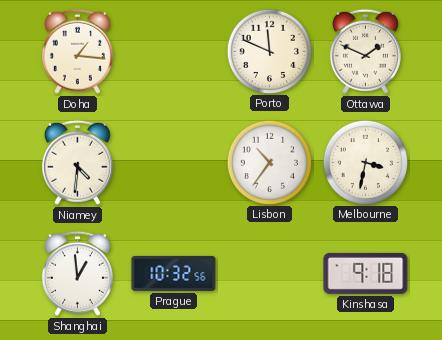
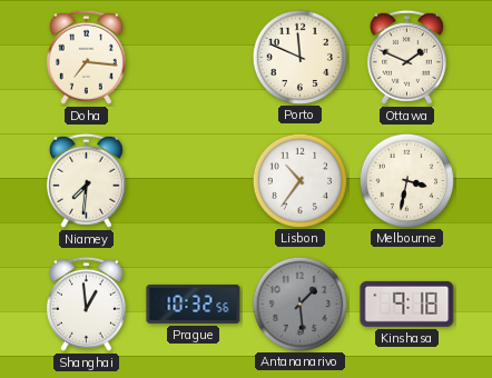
Doha: 1:16 -> 7:16
Niamey: 4:31 -> 7:31
Antananarivo: none -> 1:29
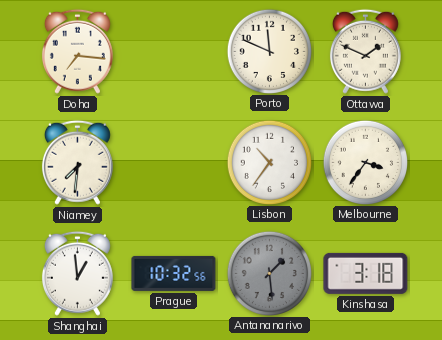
Melbourne: 3:32 -> 3:36
Kinshasa: 9:18 -> 3:18
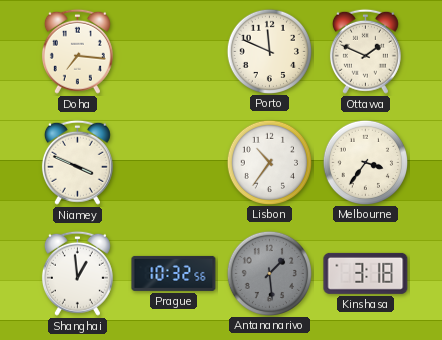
Niamey: 7:31 -> 3:49
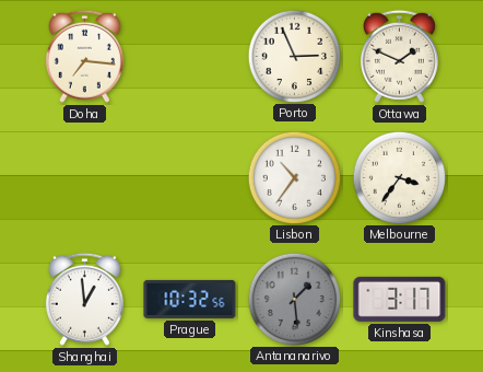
Porto: 11:49 -> 2:56
Niamey: 3:49 -> none
Kinshasa: 3:18 -> 3:17
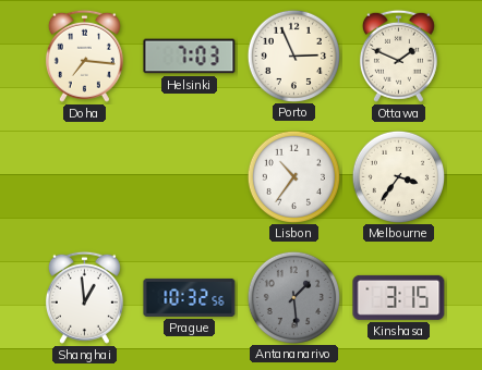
Helsinki: none -> 7:03
Kinshasa: 3:17 -> 3:15
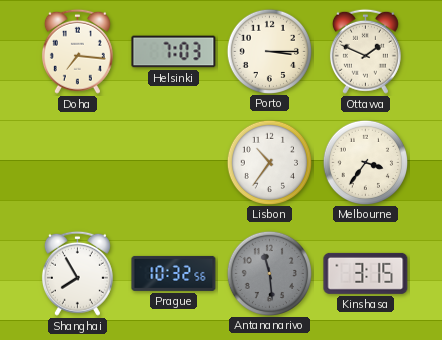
Porto: 2:56 -> 3:15
Shanghai: 12:59 -> 7:55
Antananarivo: 1:29 -> 11:29
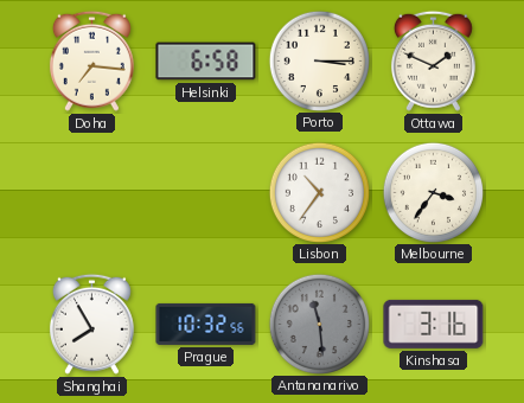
Helsinki: 7:03 -> 6:58
Kinshasa: 3:15 -> 3:16
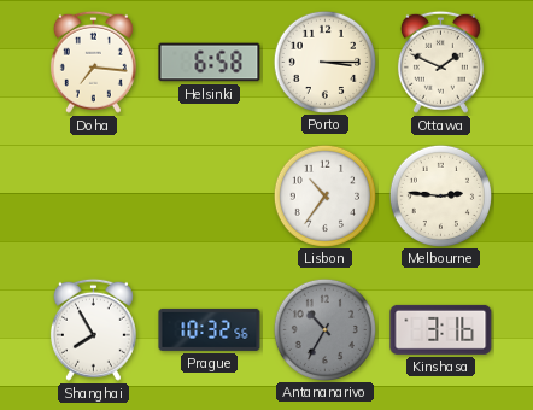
Melbourne: 3:36 -> 2:46
Antananarivo: 11:29 -> 10:35
